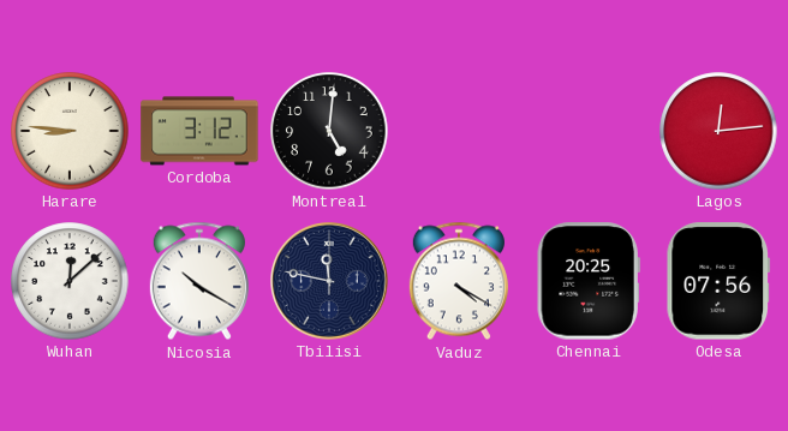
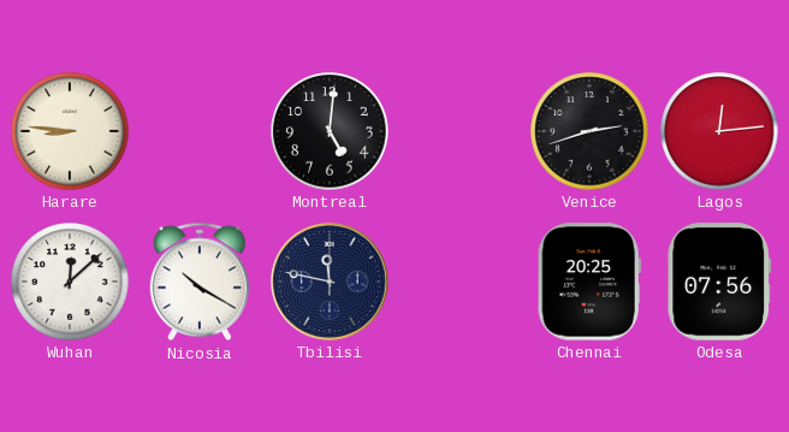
Cordoba: 3:12 -> none
Venice: none -> 2:42
Vaduz: 4:20 -> none
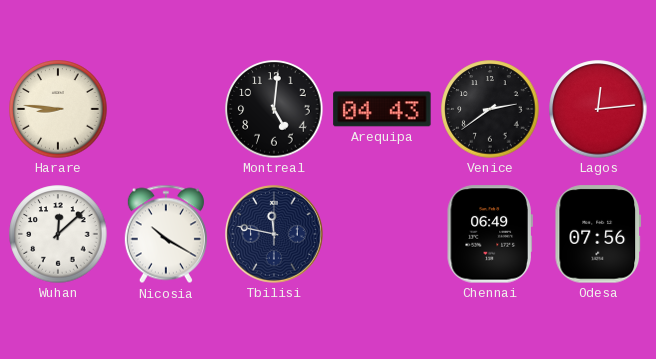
Arequipa: none -> 04:43
Venice: 2:42 -> 2:39
Chennai: 20:25 -> 06:49
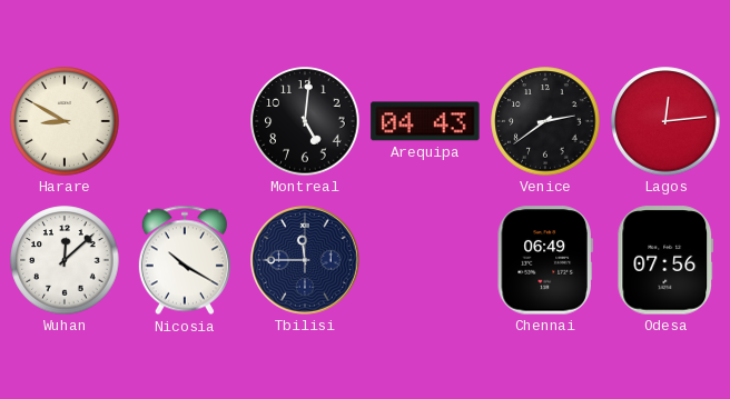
Harare: 8:46 -> 8:50
Tbilisi: 11:47 -> 11:45
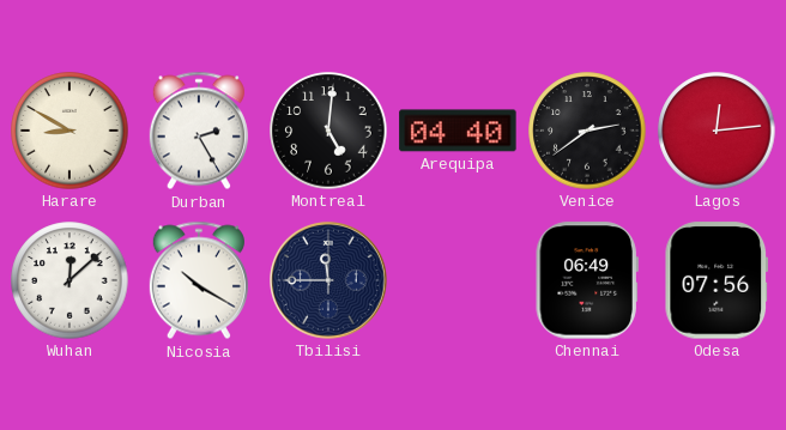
Durban: none -> 2:25
Arequipa: 04:43 -> 04:40
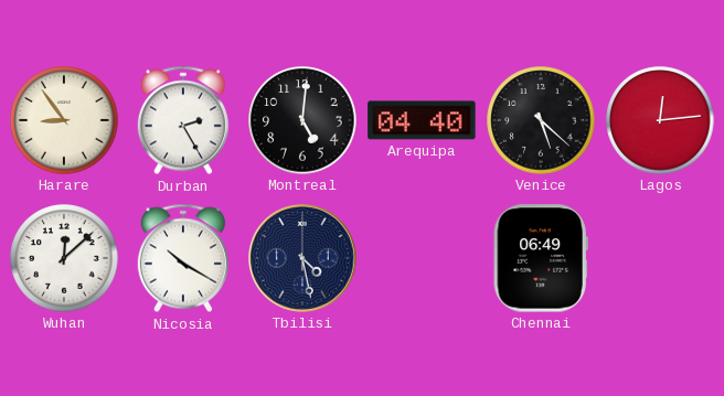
Harare: 8:50 -> 8:54
Venice: 2:39 -> 5:22
Tbilisi: 11:45 -> 4:28
Odesa: 07:56 -> none
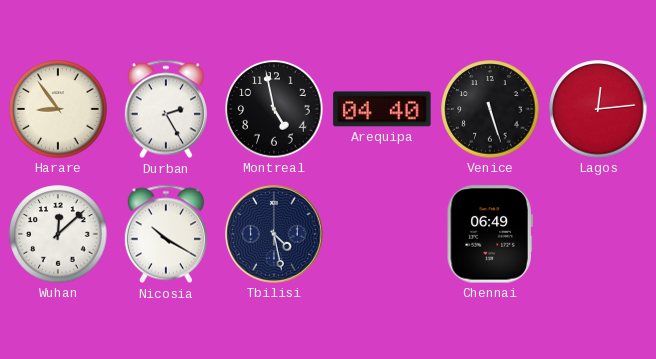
Montreal: 5:01 -> 4:58
Venice: 5:22 -> 5:27
